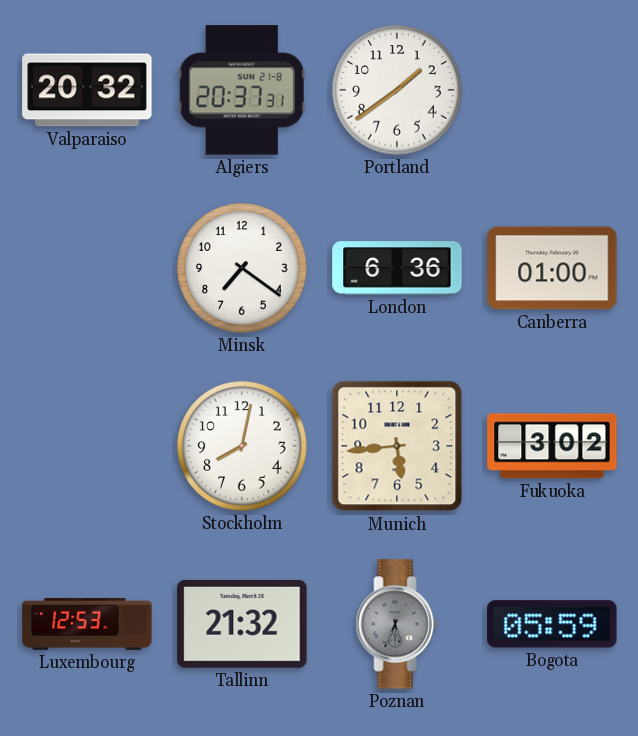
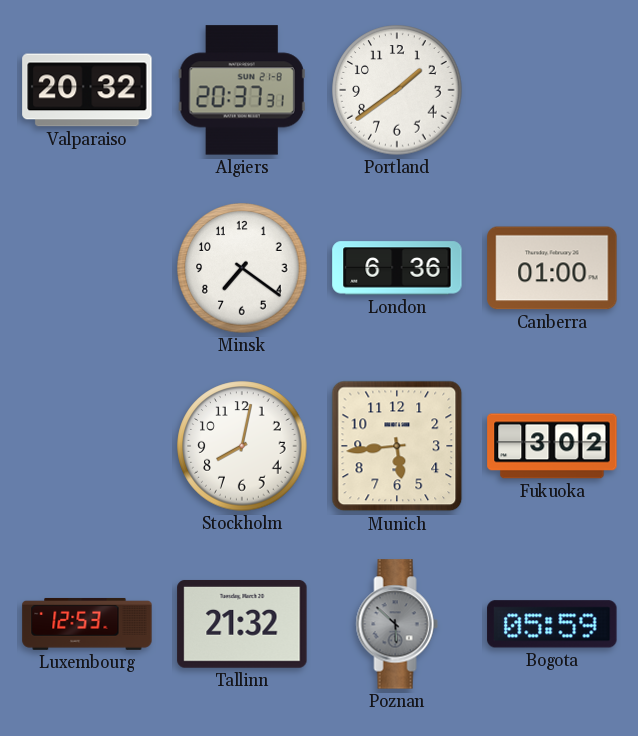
Poznan: 5:34 -> 5:52
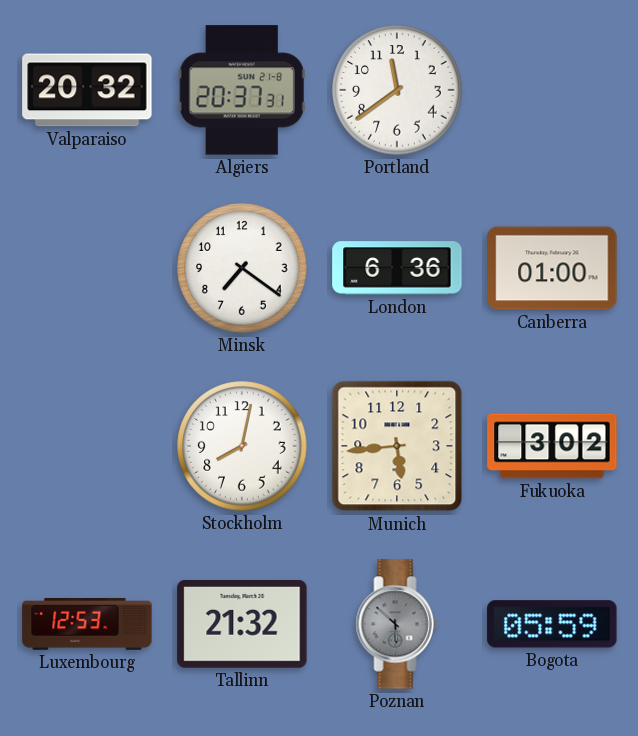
Portland: 1:39 -> 11:39
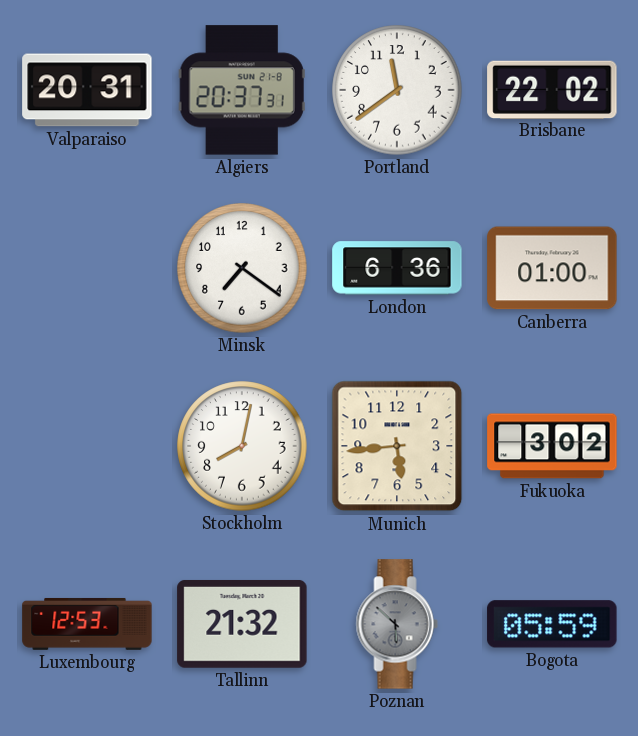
Valparaiso: 20:32 -> 20:31
Brisbane: none -> 22:02
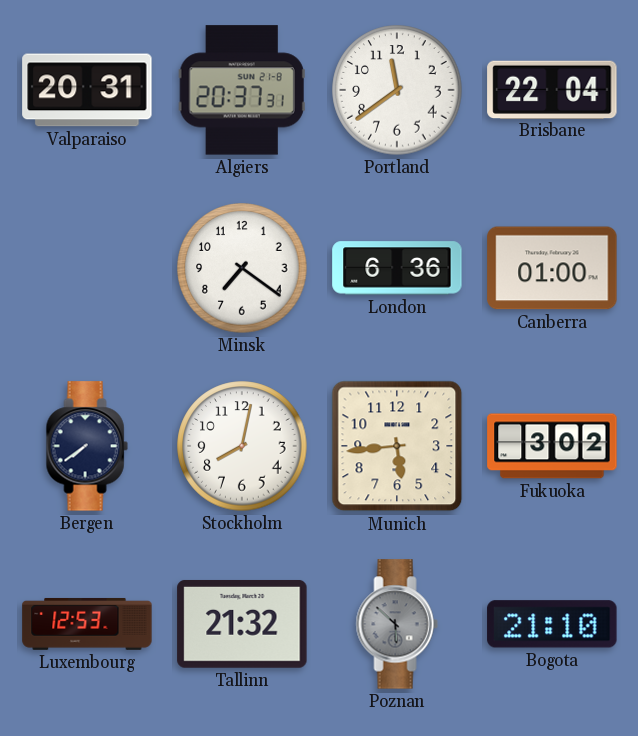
Brisbane: 22:02 -> 22:04
Bergen: none -> 7:39
Bogota: 05:59 -> 21:10
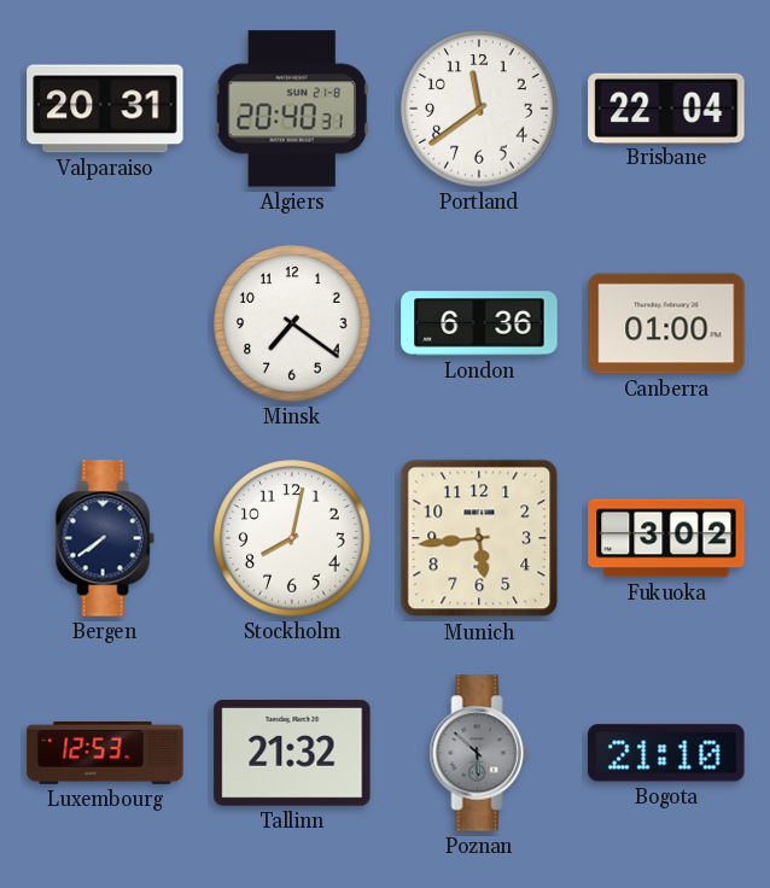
Algiers: 20:37 -> 20:40
